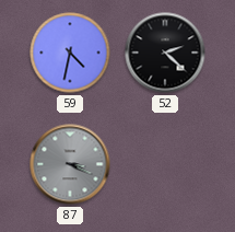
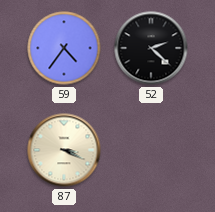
59: 4:32 -> 4:36
87 dial: grey -> cream
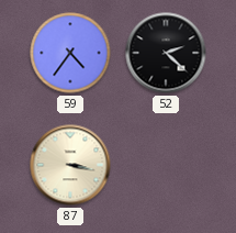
87: 3:19 -> 3:17
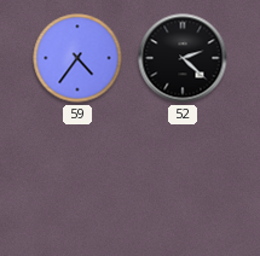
87: 3:17 -> none
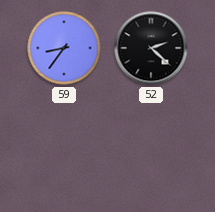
59: 4:36 -> 8:36
